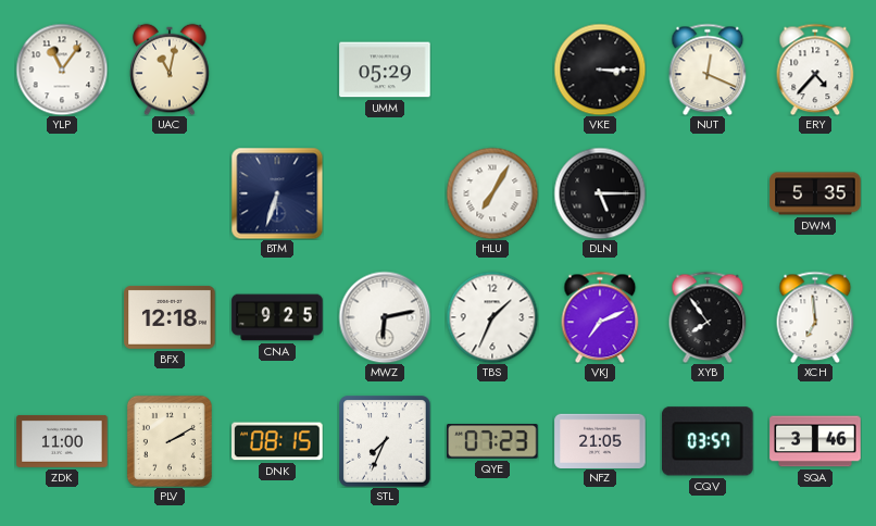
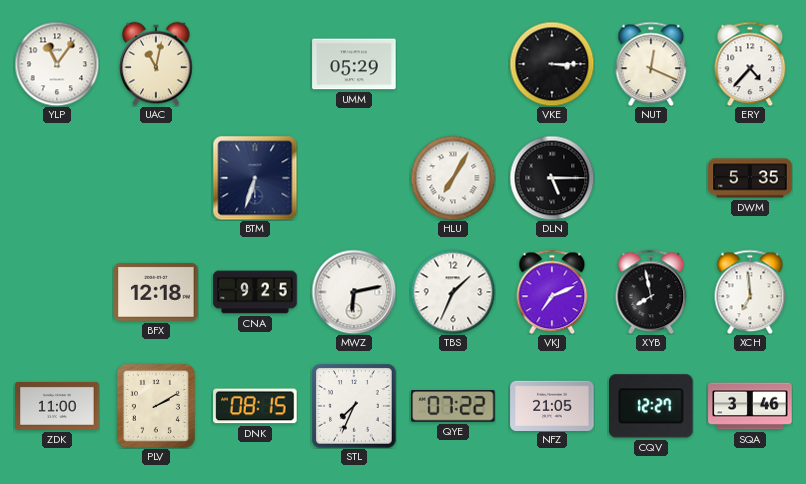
XYB: 7:54 -> 7:58
QYE: 07:23 -> 07:22
CQV: 03:57 -> 12:27
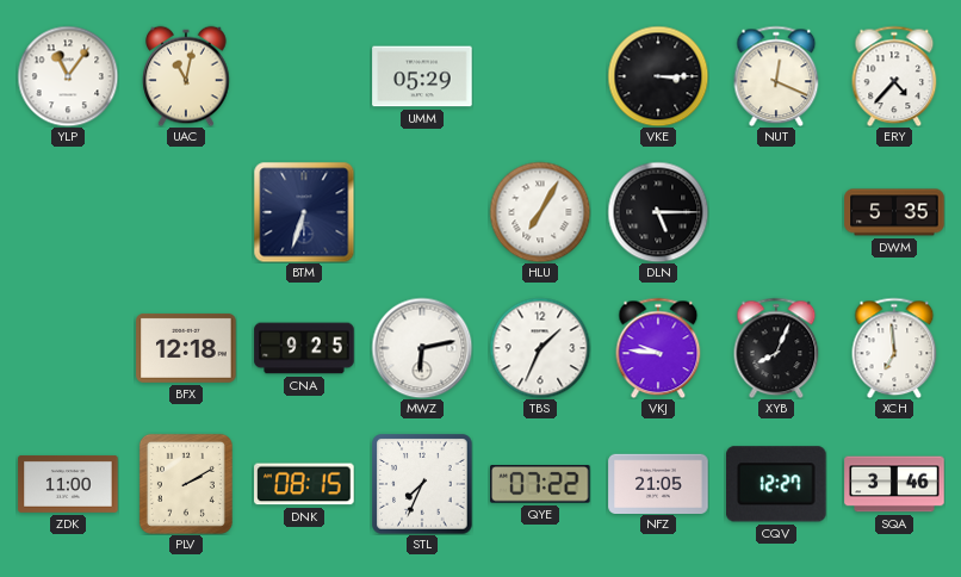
VKJ: 7:11 -> 9:46
XYB: 7:58 -> 8:04
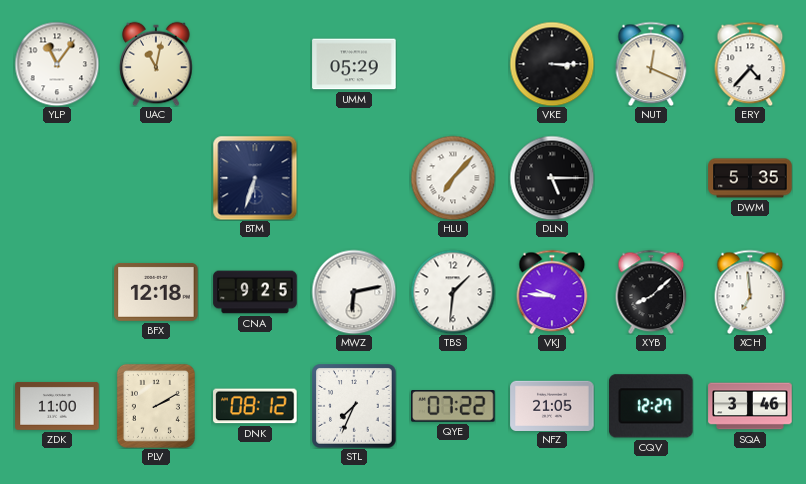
HLU: 7:05 -> 7:07
TBS: 1:34 -> 1:31
XYB: 8:04 -> 8:08
DNK: 08:15 -> 08:12
